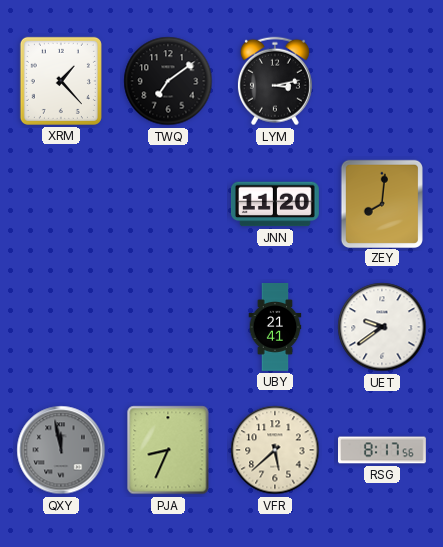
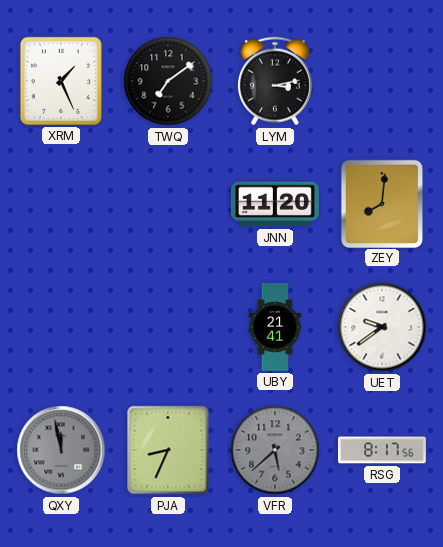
XRM: 1:23 -> 1:26
VFR dial: cream -> grey
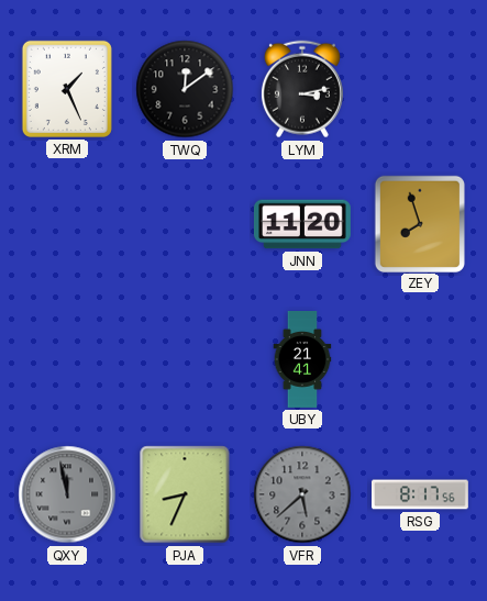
TWQ: 7:09 -> 12:09
ZEY: 8:01 -> 7:57
UET: 9:39 -> none
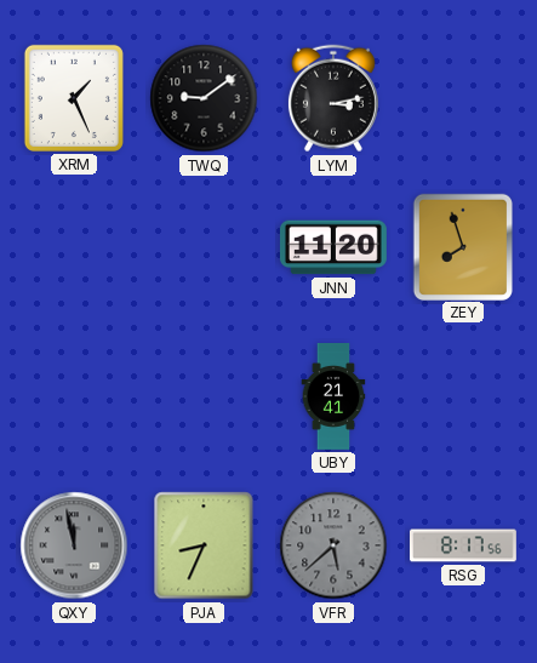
TWQ: 12:09 -> 9:09
